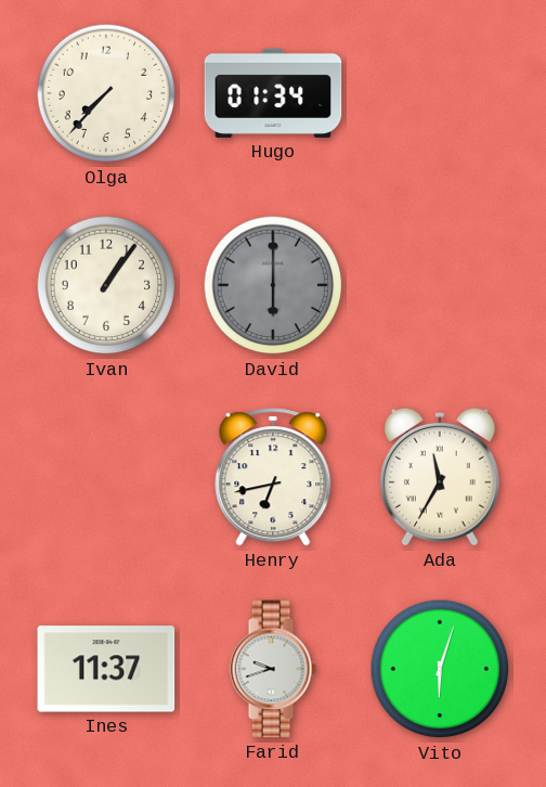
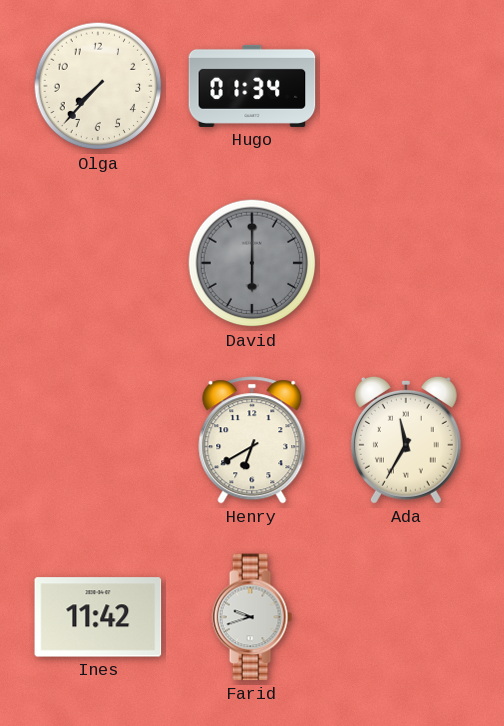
Ivan: 1:06 -> none
Henry: 6:43 -> 6:40
Ines: 11:37 -> 11:42
Vito: 6:03 -> none
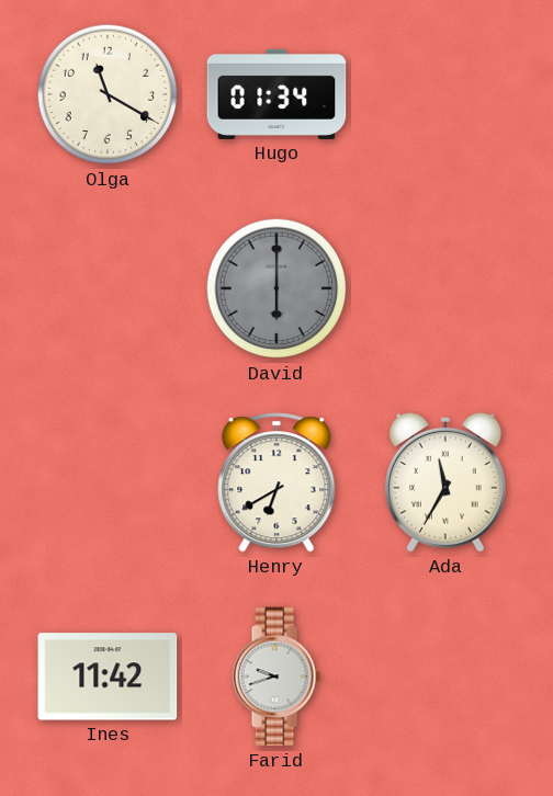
Olga: 7:37 -> 11:20
